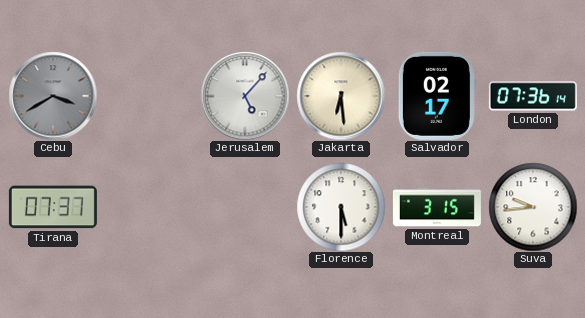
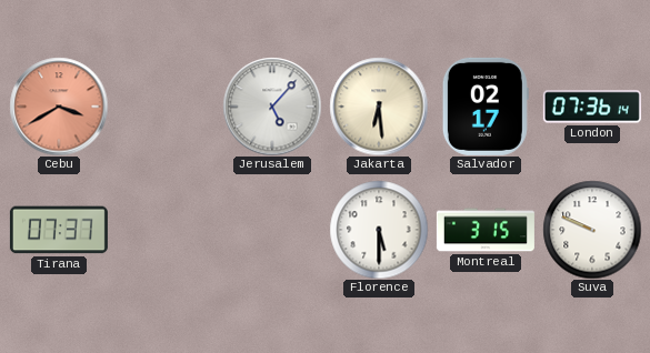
Cebu dial: grey -> salmon
Suva: 9:44 -> 9:49
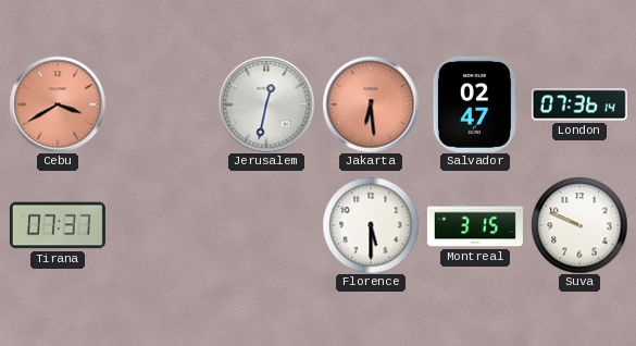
Jerusalem: 5:07 -> 12:32
Jakarta dial: cream -> salmon
Salvador: 02:17 -> 02:47
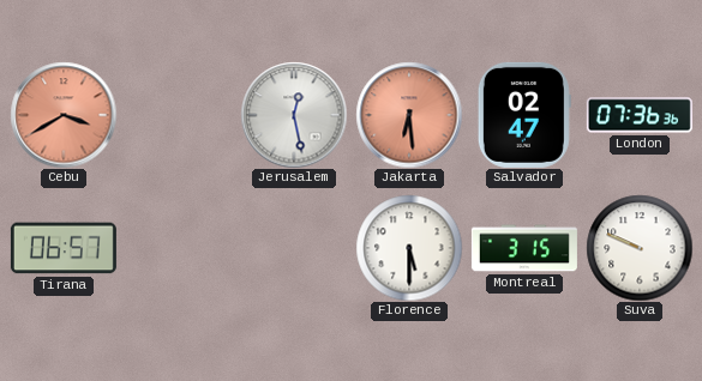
Jerusalem: 12:32 -> 12:28
London: 07:36:14 -> 07:36:36
Tirana: 07:37 -> 06:57
